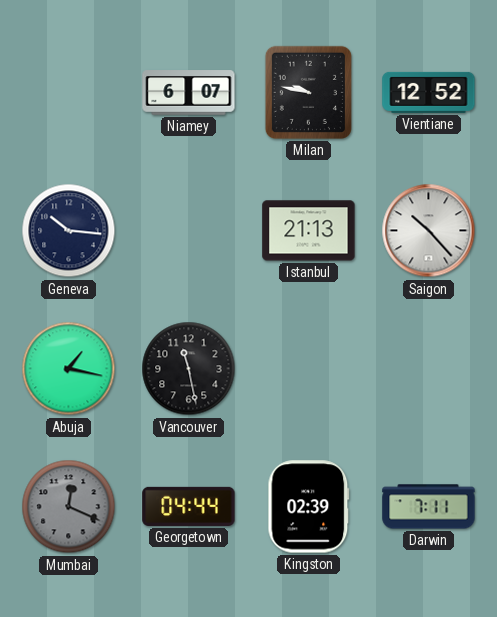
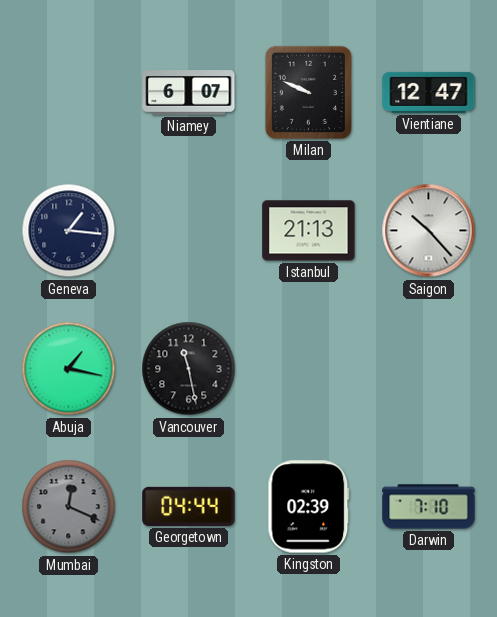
Milan: 9:47 -> 9:49
Vientiane: 12:52 -> 12:47
Geneva: 10:16 -> 1:16
Darwin: 7:11 -> 7:10
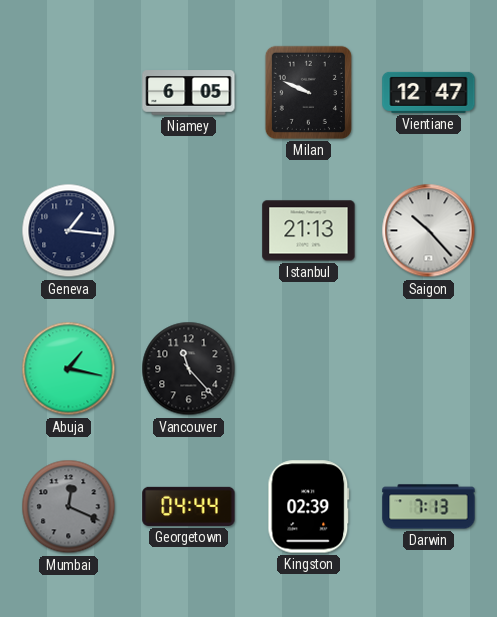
Niamey: 6:07 -> 6:05
Vancouver: 11:28 -> 11:23
Darwin: 7:10 -> 7:13
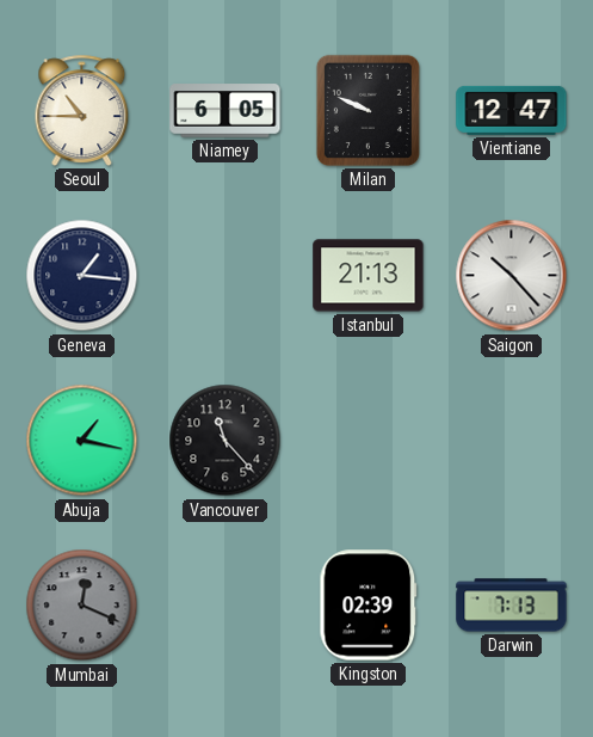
Seoul: none -> 10:45
Georgetown: 04:44 -> none
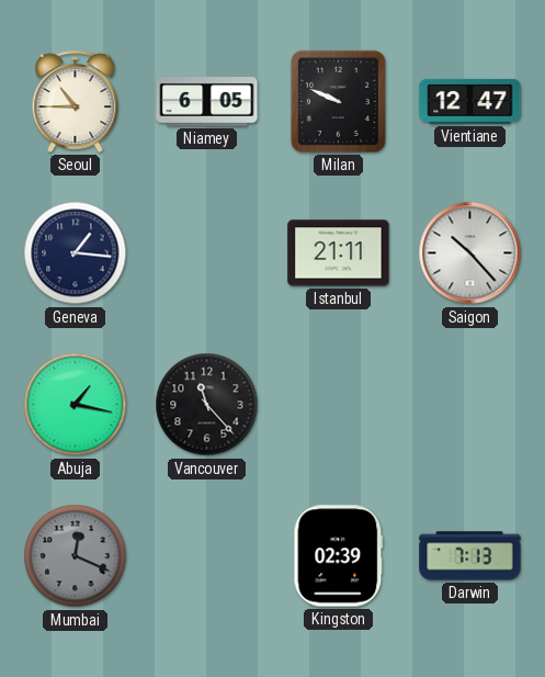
Istanbul: 21:13 -> 21:11
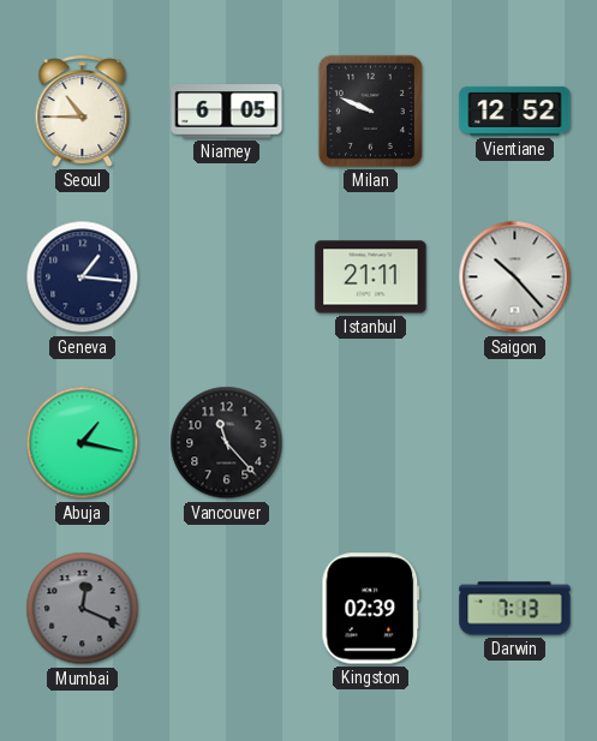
Vientiane: 12:47 -> 12:52
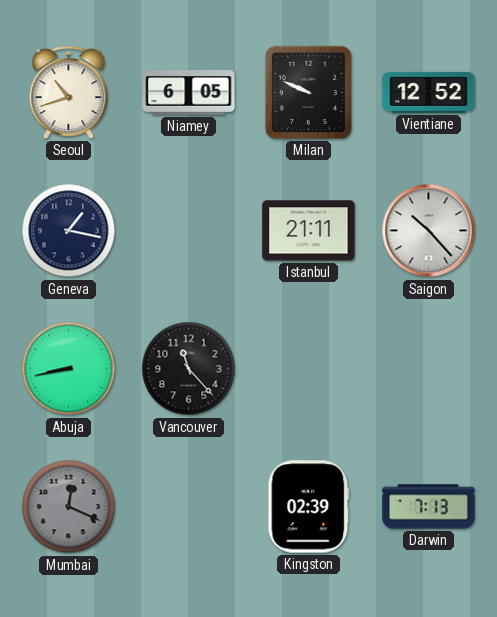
Seoul: 10:45 -> 10:42
Geneva: 1:16 -> 1:17
Abuja: 1:17 -> 8:43
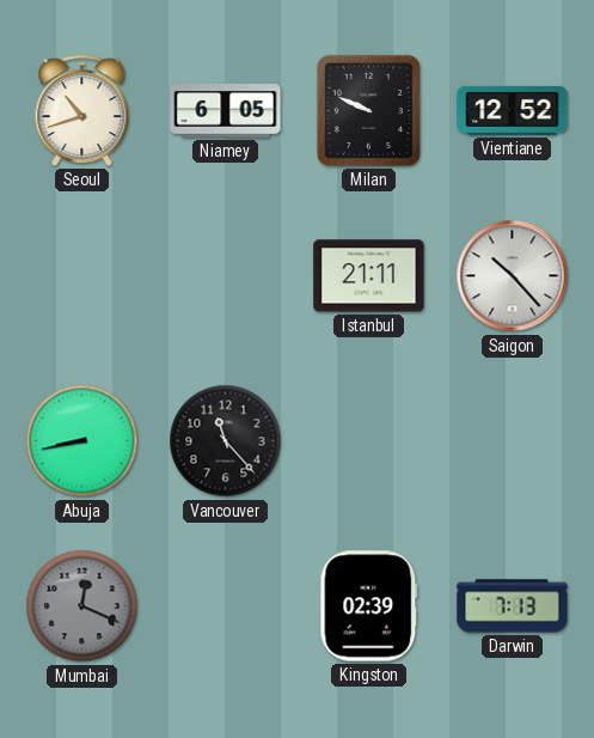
Geneva: 1:17 -> none
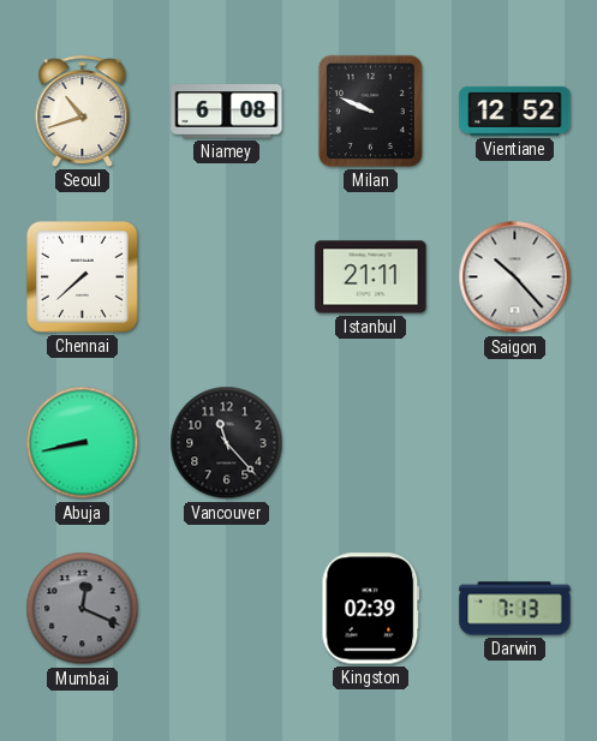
Niamey: 6:05 -> 6:08
Chennai: none -> 7:38
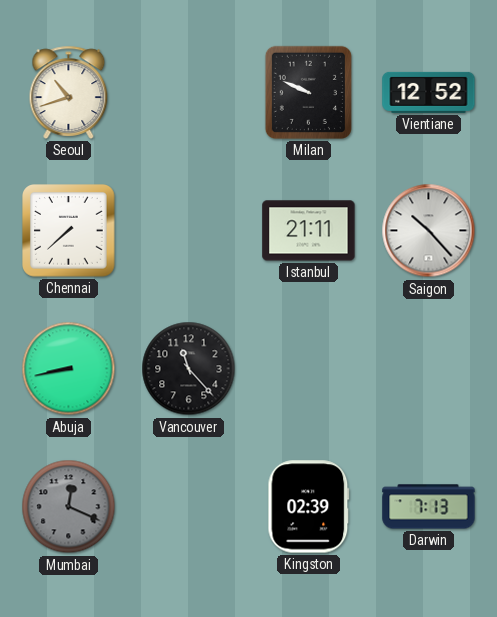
Niamey: 6:08 -> none
